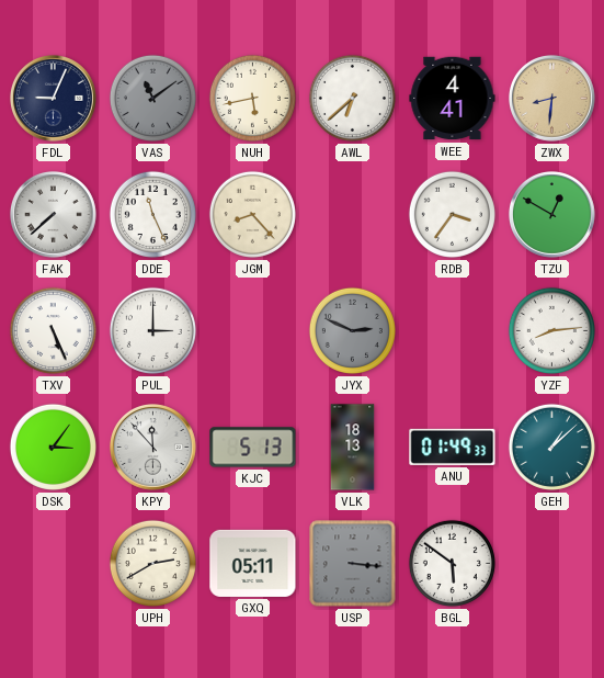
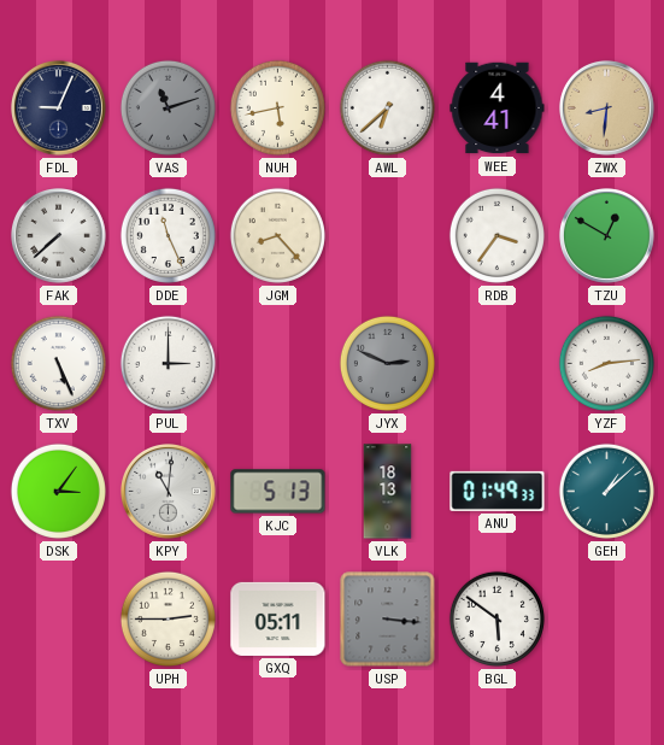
VAS: 11:09 -> 11:12
KPY: 11:53 -> 11:01
UPH: 2:40 -> 2:45
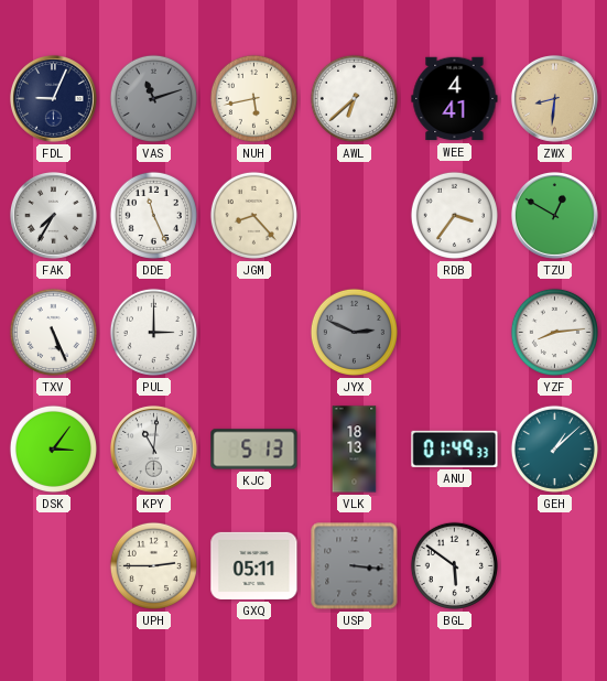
FAK: 7:38 -> 7:35
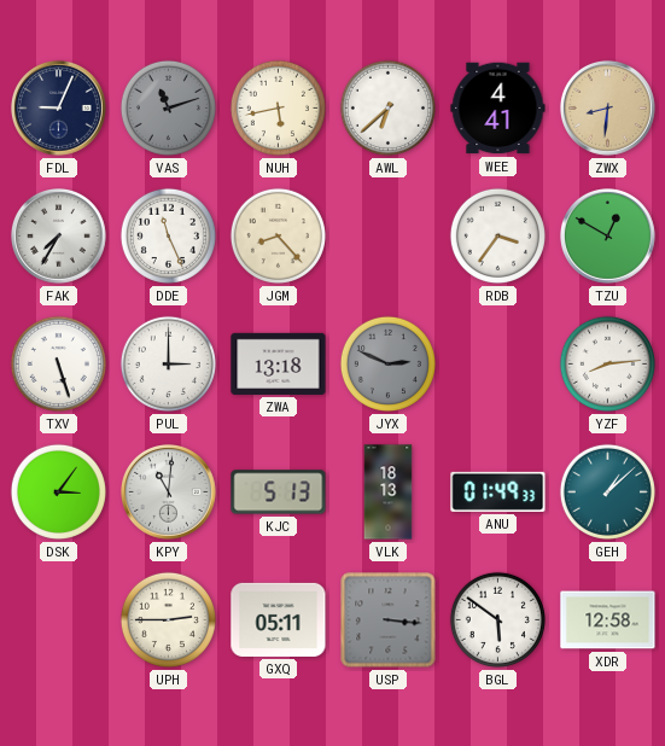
TXV: 5:26 -> 5:27
ZWA: none -> 13:18
XDR: none -> 12:58
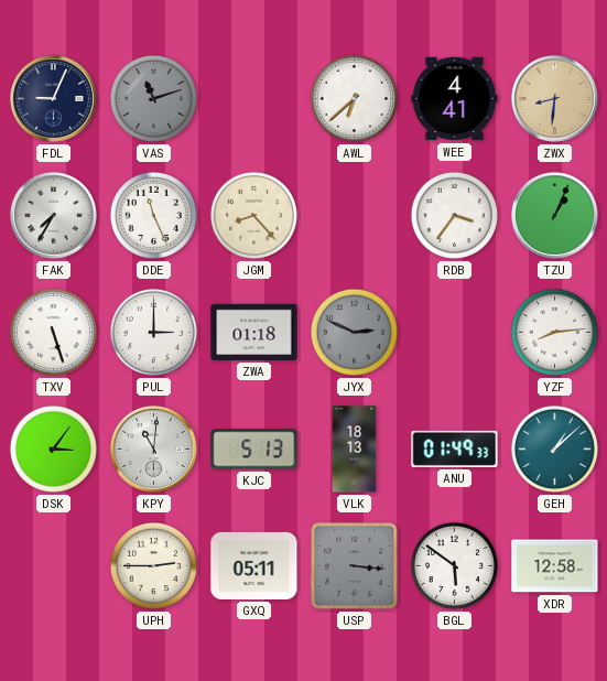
NUH: 5:43 -> none
TZU: 12:50 -> 1:04
ZWA: 13:18 -> 01:18
